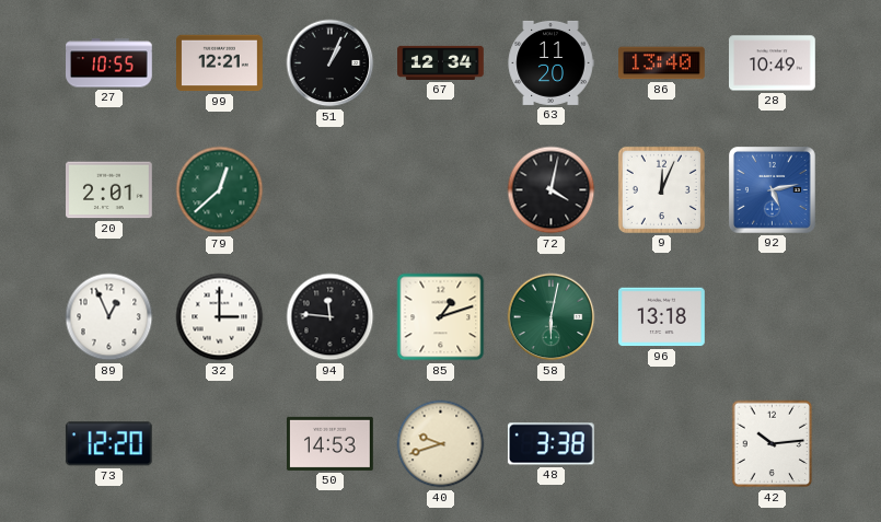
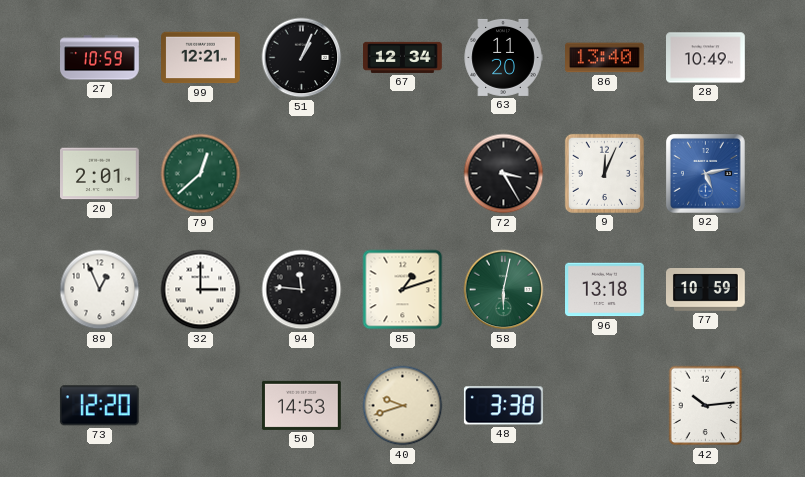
27: 10:55 -> 10:59
72: 4:02 -> 3:25
77: none -> 10:59
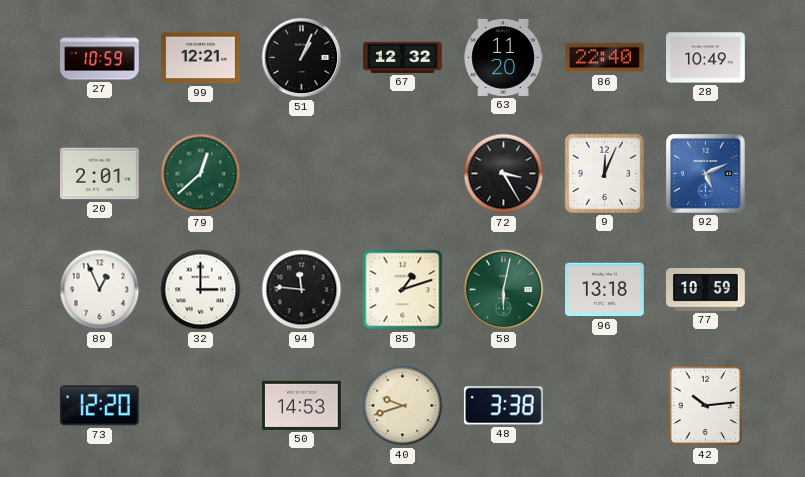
67: 12:34 -> 12:32
86: 13:40 -> 22:40
92: 5:13 -> 5:11
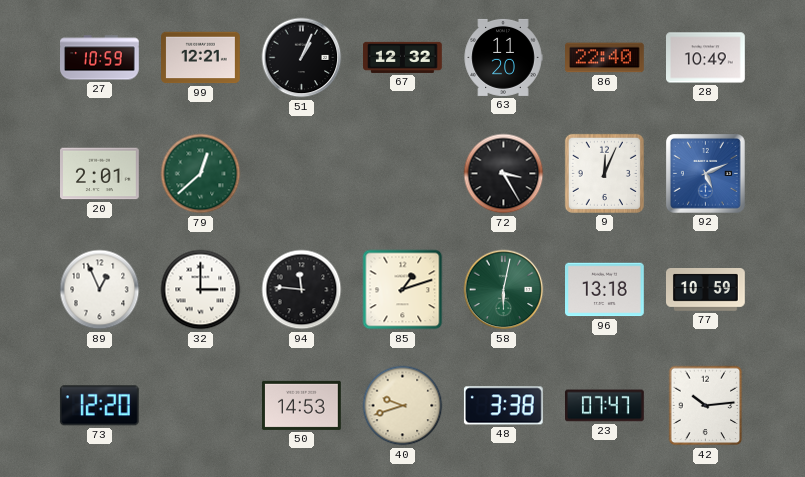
23: none -> 07:47
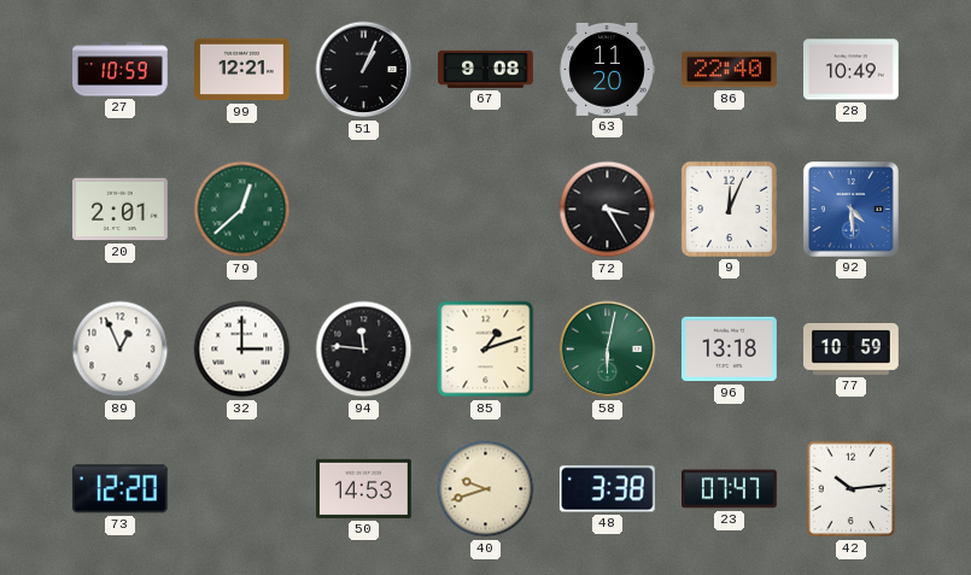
67: 12:32 -> 9:08
92: 5:11 -> 4:29
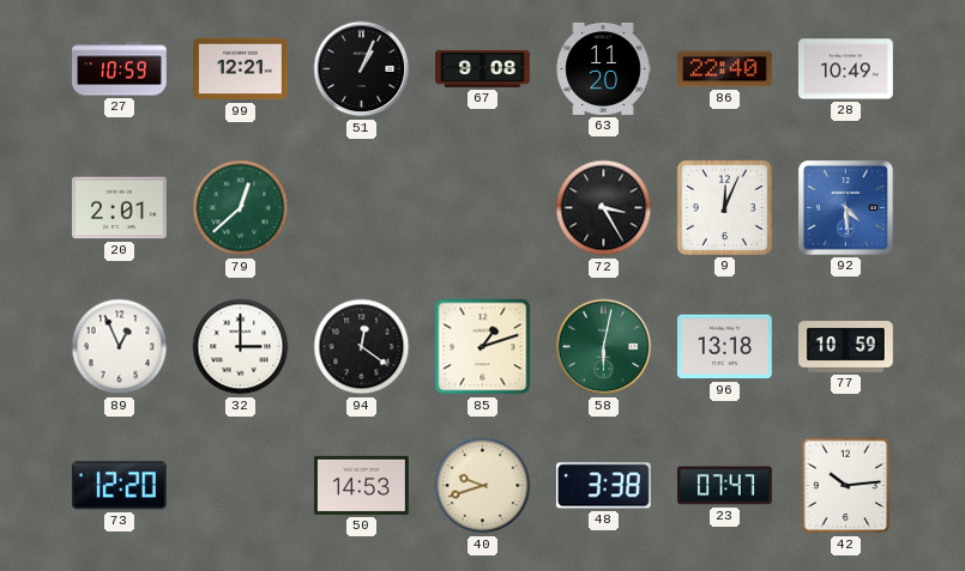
94: 11:46 -> 12:21
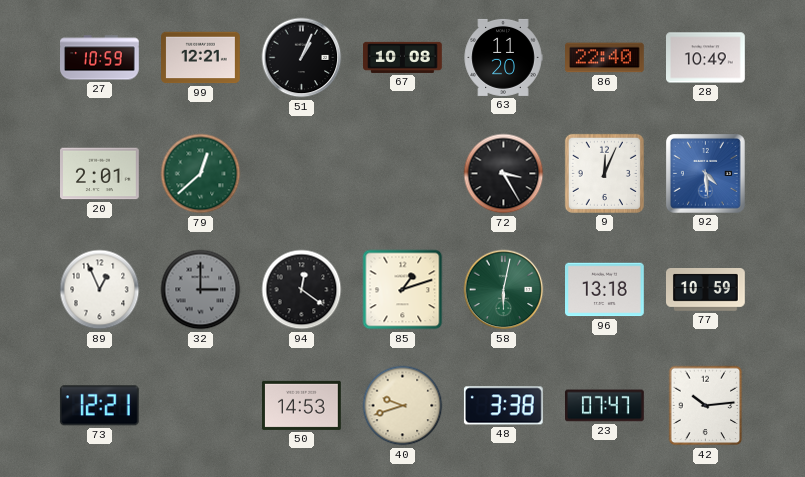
67: 9:08 -> 10:08
32 dial: white -> grey
73: 12:20 -> 12:21
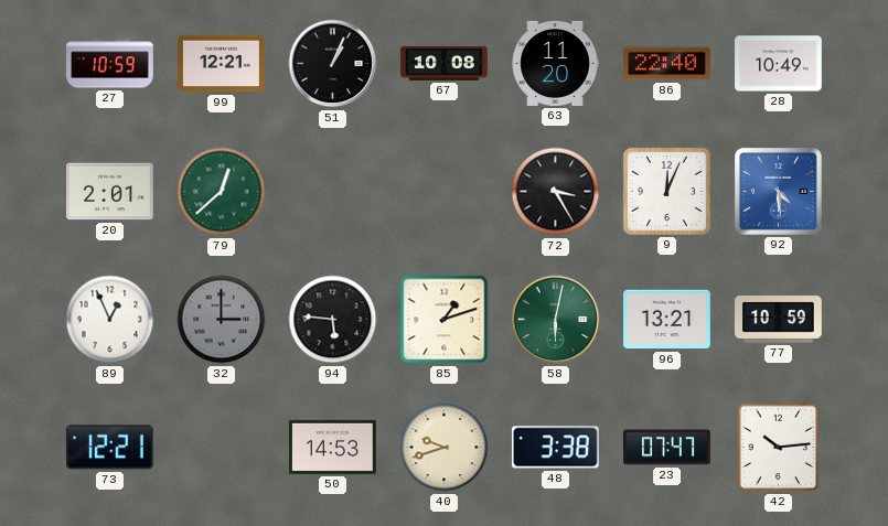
94: 12:21 -> 5:46
96: 13:18 -> 13:21
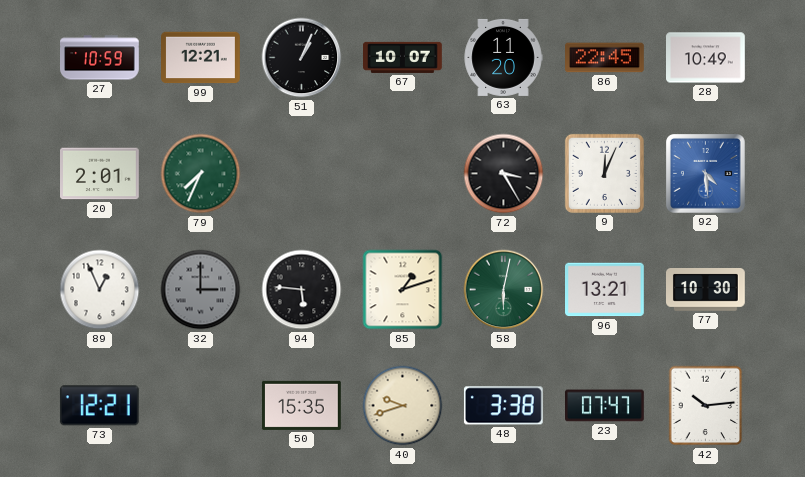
67: 10:08 -> 10:07
86: 22:40 -> 22:45
79: 12:38 -> 7:34
77: 10:59 -> 10:30
50: 14:53 -> 15:35
